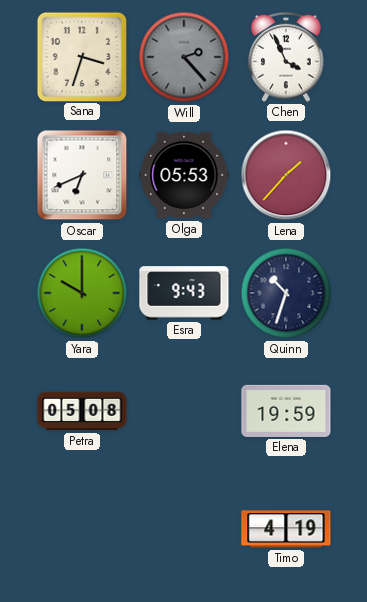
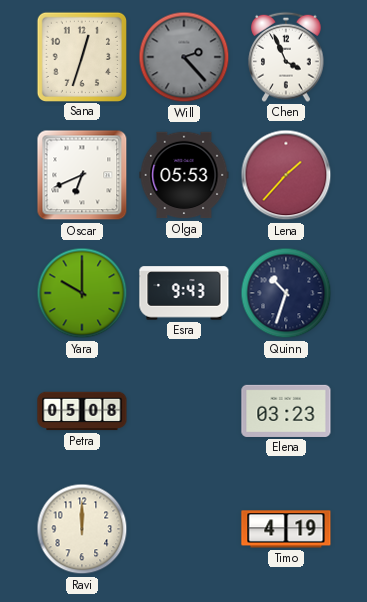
Sana: 3:33 -> 12:33
Elena: 19:59 -> 03:23
Ravi: none -> 12:00
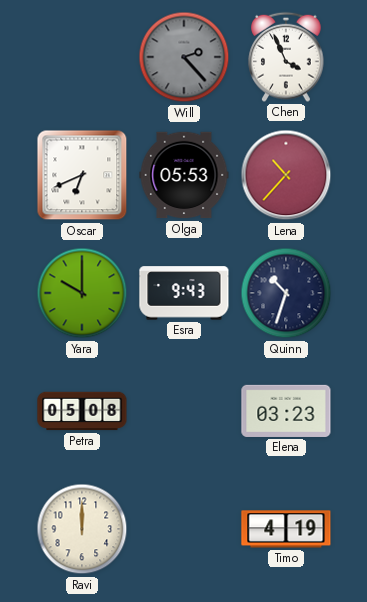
Sana: 12:33 -> none
Lena: 1:37 -> 10:37
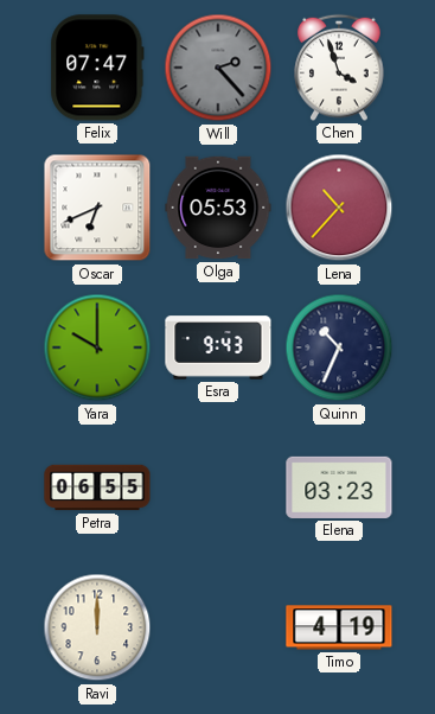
Felix: none -> 07:47
Chen: 3:56 -> 3:57
Quinn: 10:33 -> 10:34
Petra: 05:08 -> 06:55
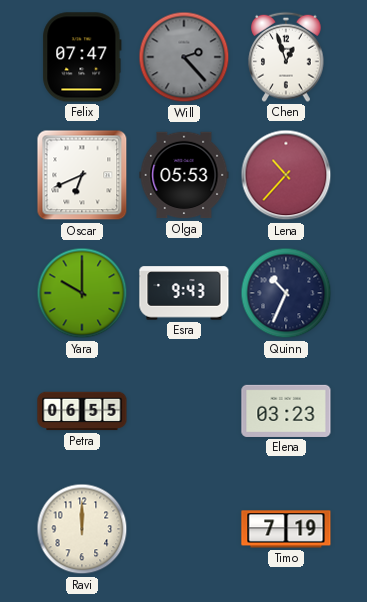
Chen: 3:57 -> 12:57
Timo: 4:19 -> 7:19
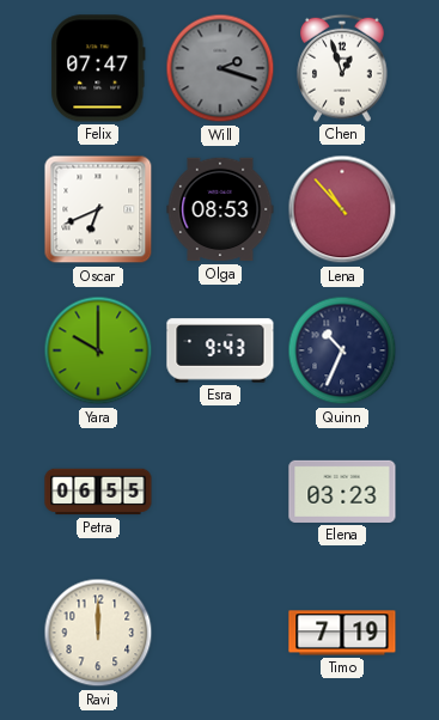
Will: 2:23 -> 2:18
Olga: 05:53 -> 08:53
Lena: 10:37 -> 10:53
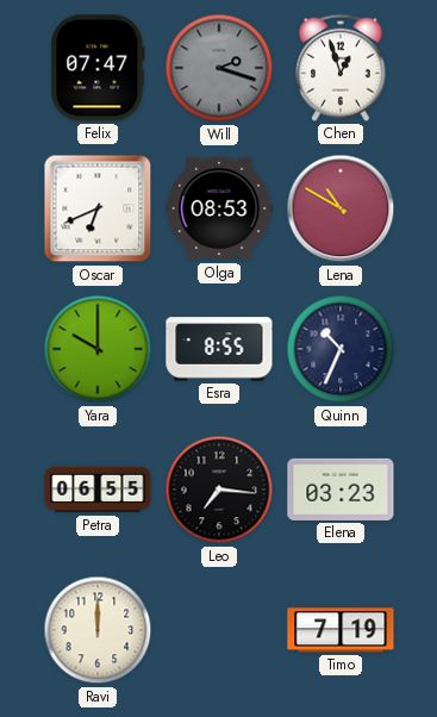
Lena: 10:53 -> 10:50
Esra: 9:43 -> 8:55
Leo: none -> 7:16
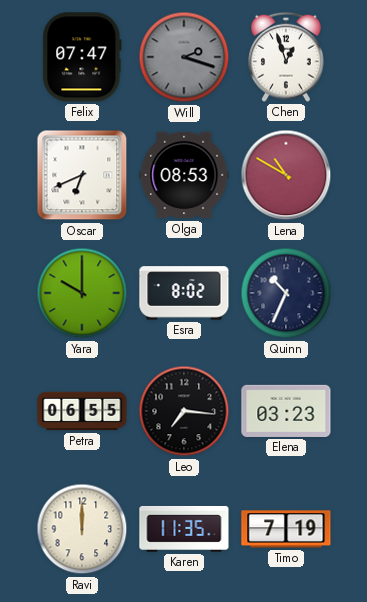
Esra: 8:55 -> 8:02
Karen: none -> 11:35
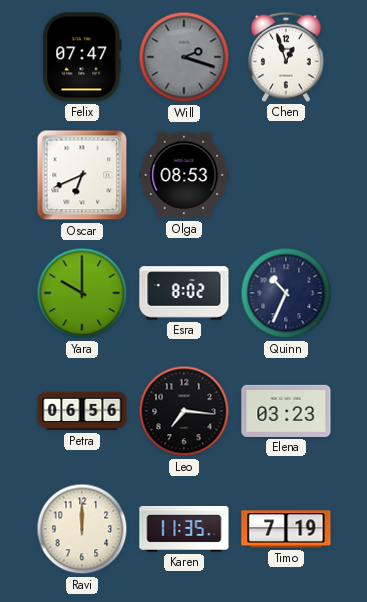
Lena: 10:50 -> none
Petra: 06:55 -> 06:56
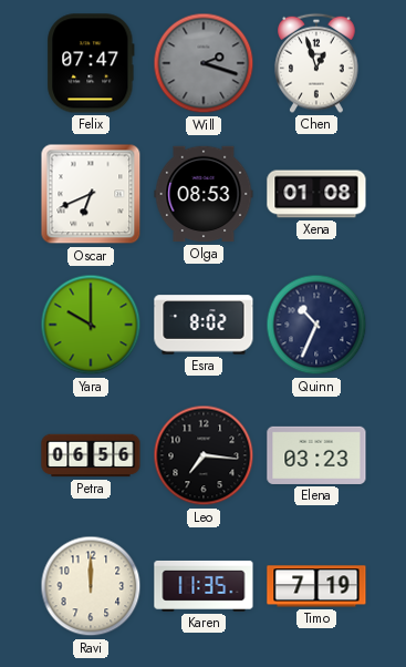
Xena: none -> 01:08
